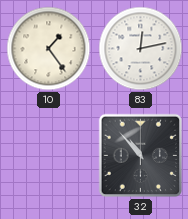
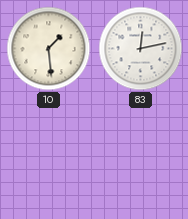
10: 1:24 -> 1:29
32: 10:53 -> none
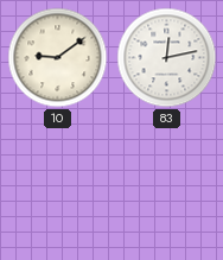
10: 1:29 -> 9:09
